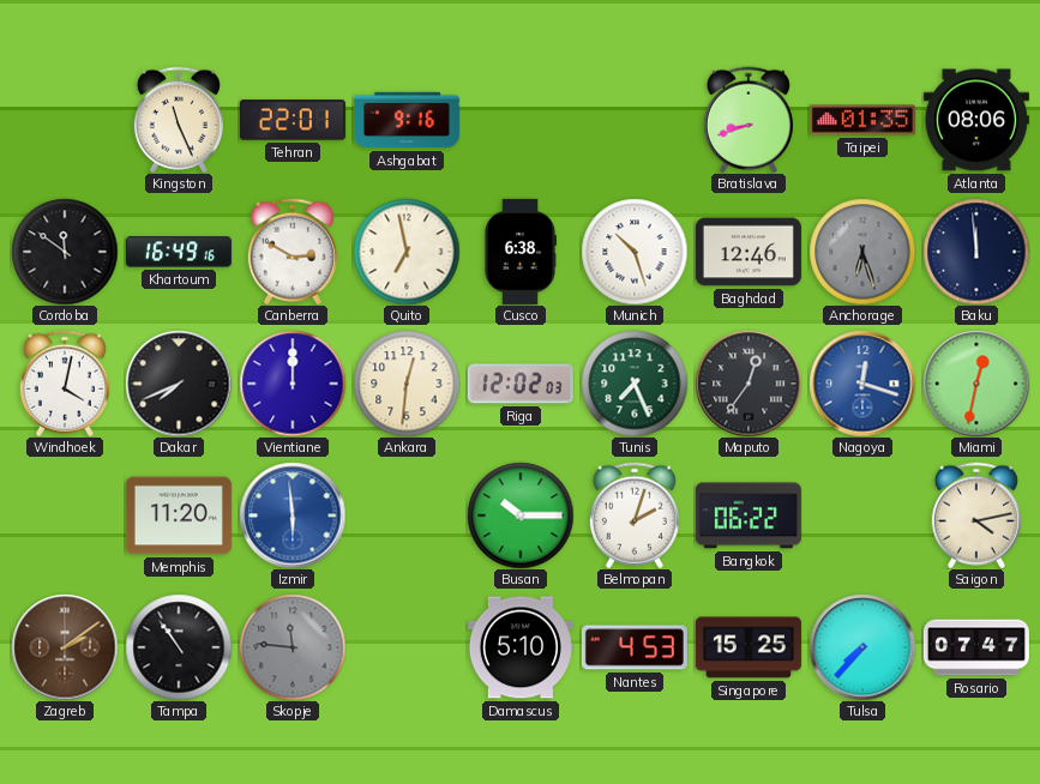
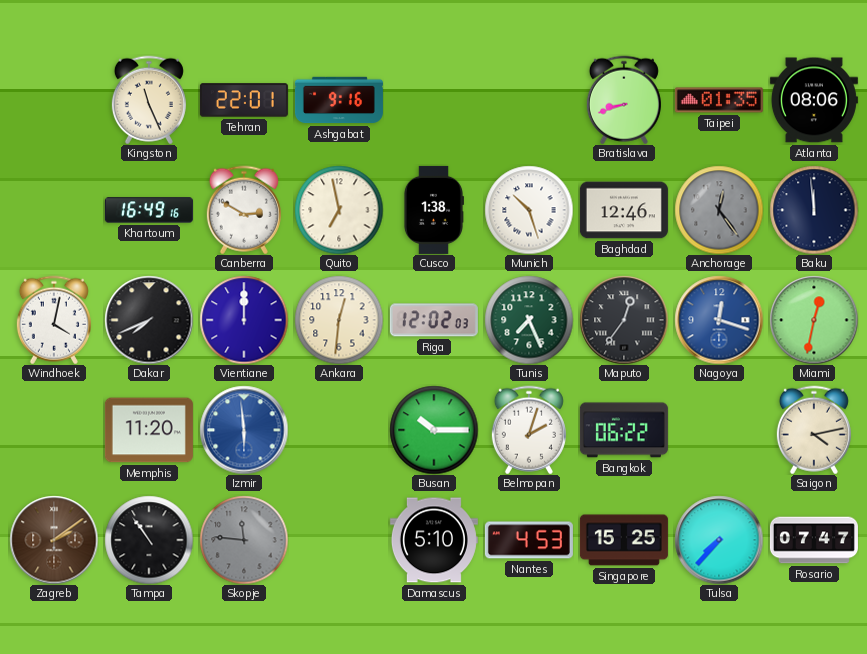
Cordoba: 11:51 -> none
Cusco: 6:38 -> 1:38
Anchorage: 6:27 -> 12:24
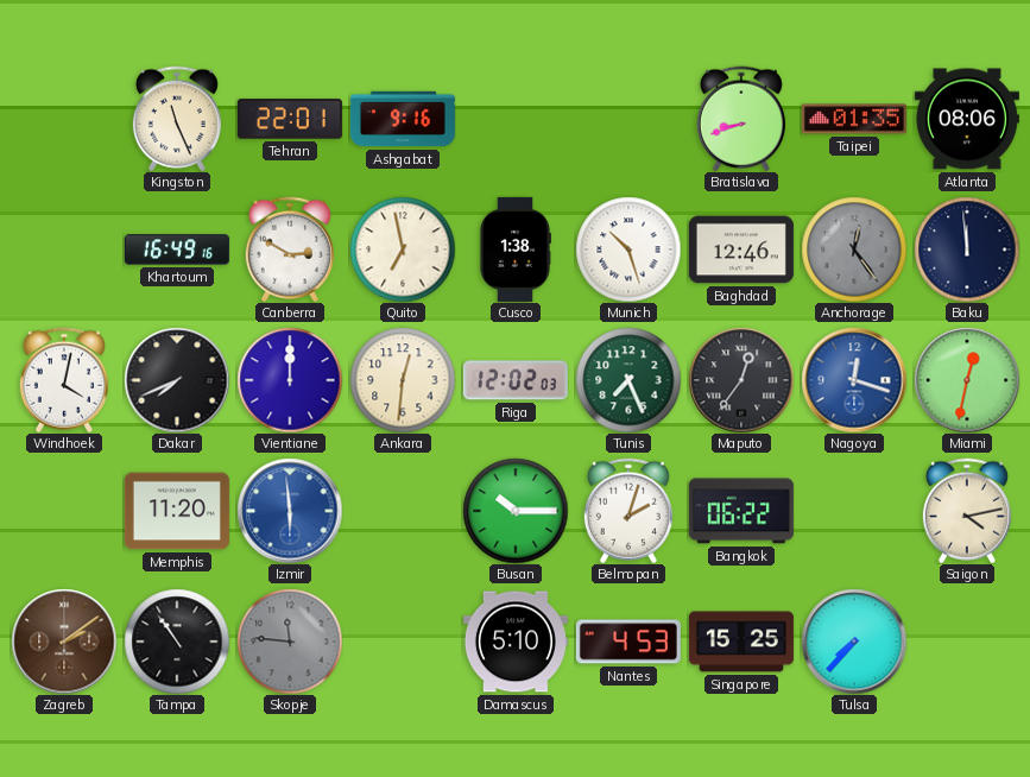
Rosario: 07:47 -> none
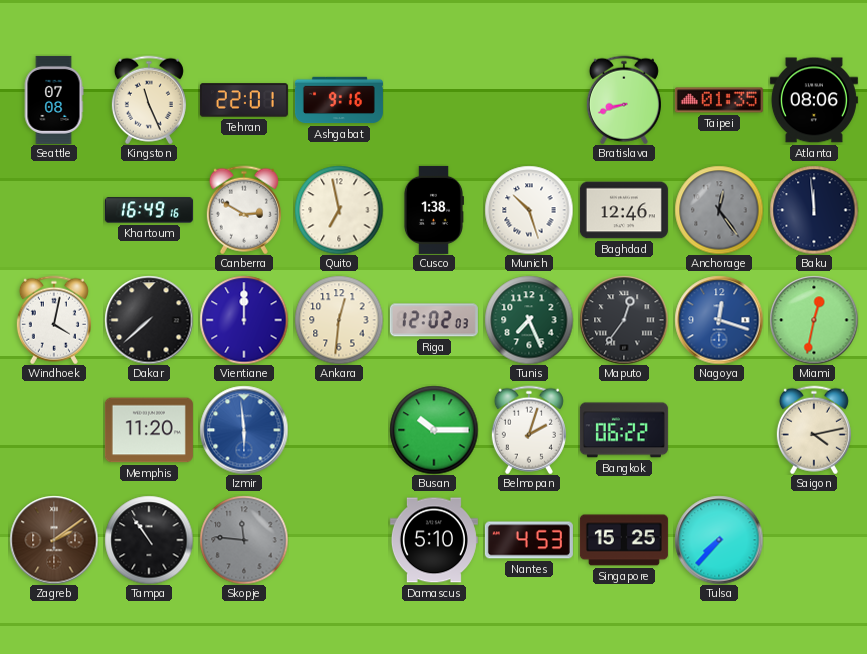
Seattle: none -> 07:08
Dakar: 7:41 -> 7:38
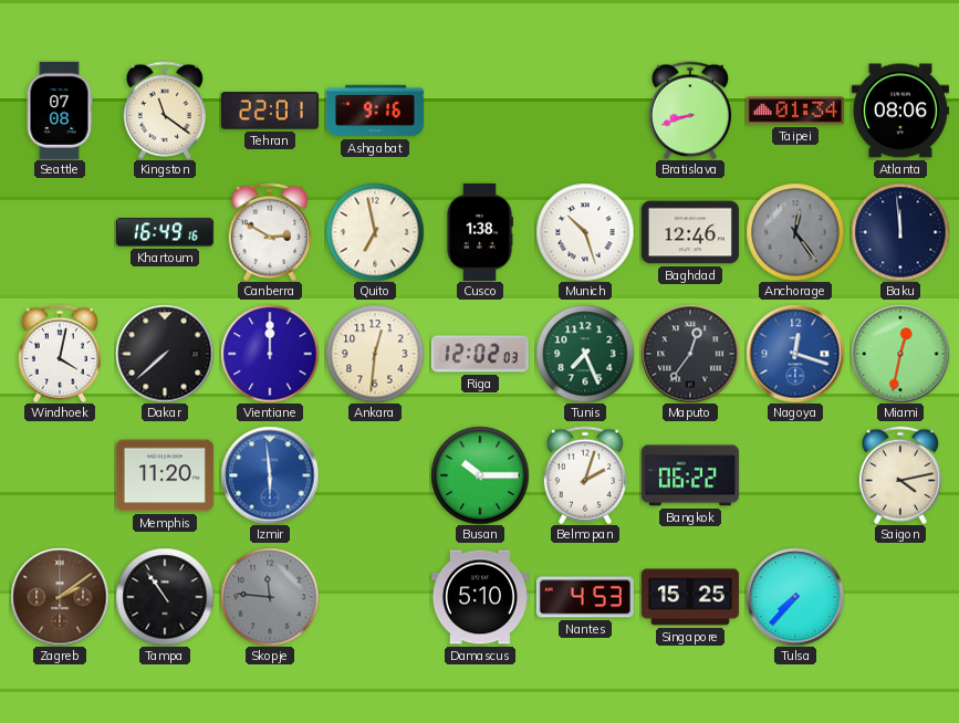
Kingston: 11:26 -> 11:21
Taipei: 01:35 -> 01:34
